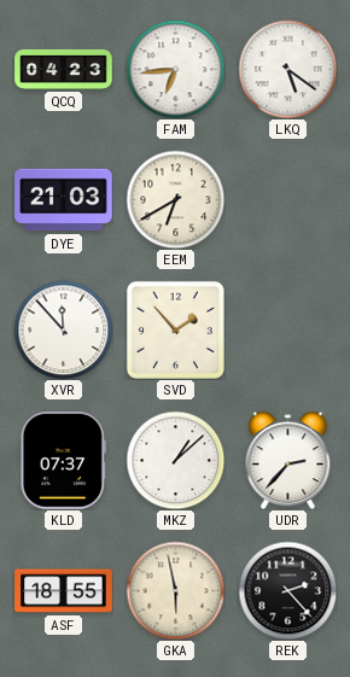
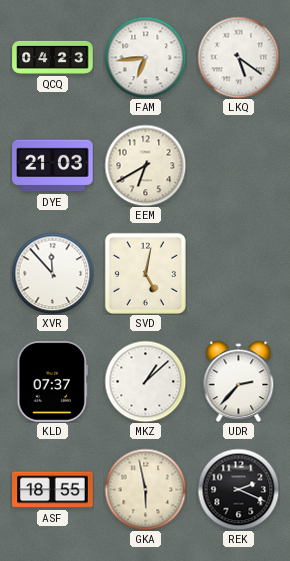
SVD: 1:53 -> 5:02
REK: 2:23 -> 2:19
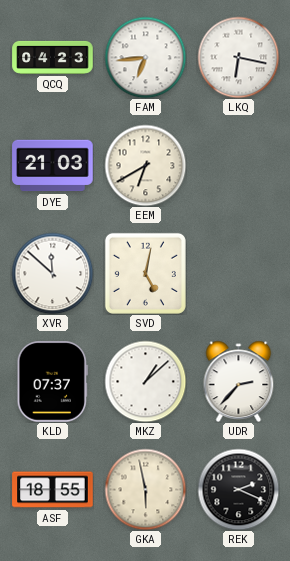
LKQ: 5:21 -> 6:17
XVR: 11:53 -> 11:52
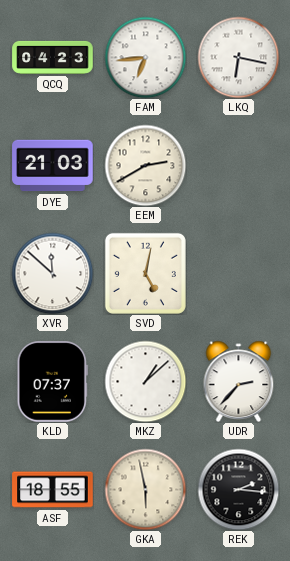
EEM: 6:40 -> 2:40
REK: 2:19 -> 2:16
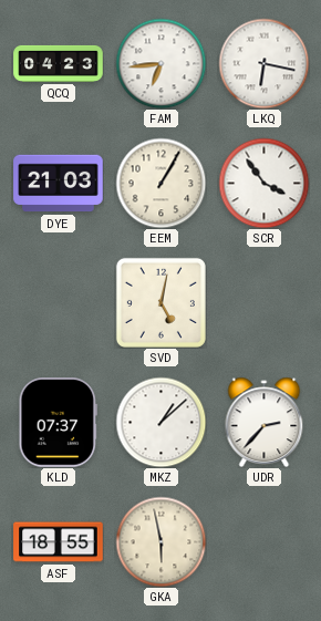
EEM: 2:40 -> 1:05
SCR: none -> 3:54
XVR: 11:52 -> none
REK: 2:16 -> none
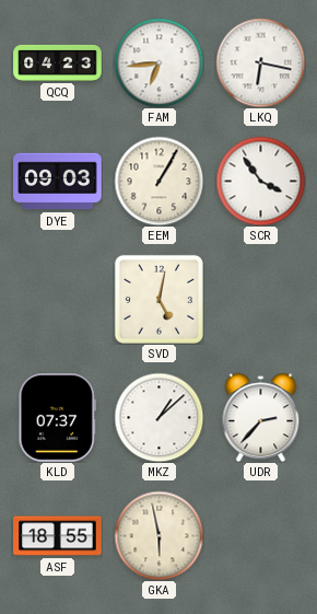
DYE: 21:03 -> 09:03
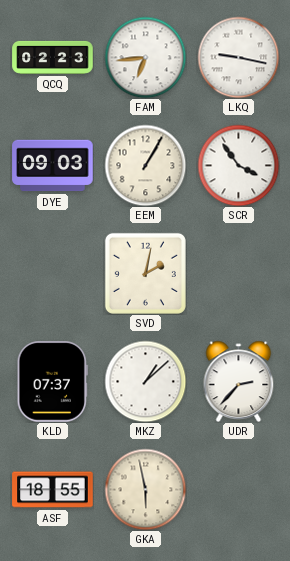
QCQ: 04:23 -> 02:23
LKQ: 6:17 -> 9:17
SVD: 5:02 -> 2:02
